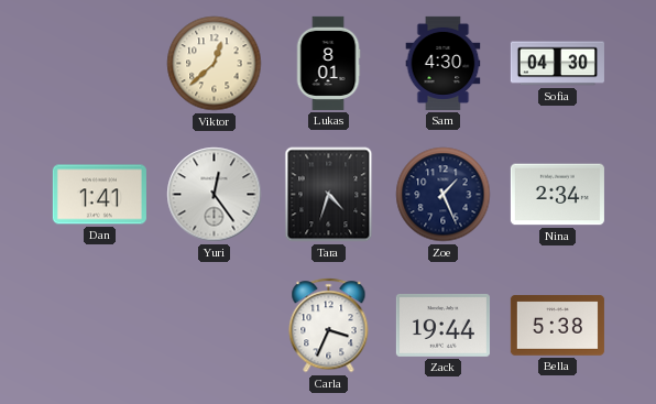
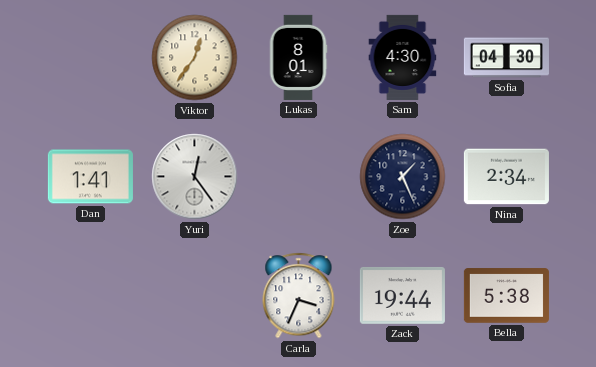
Viktor: 12:38 -> 12:36
Tara: 4:33 -> none
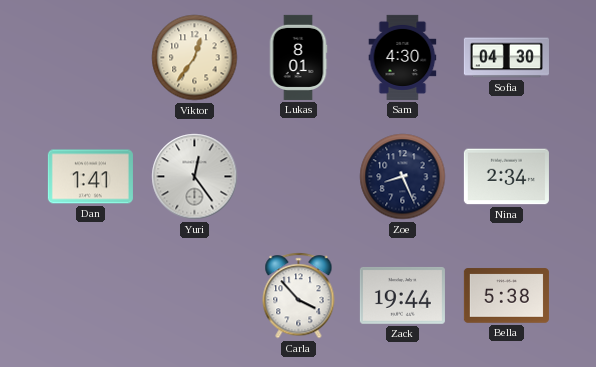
Zoe: 1:26 -> 8:26
Carla: 3:34 -> 3:53
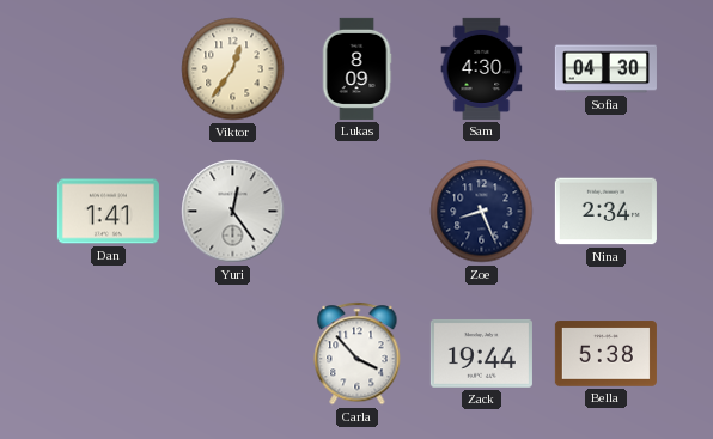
Lukas: 8:01 -> 8:09
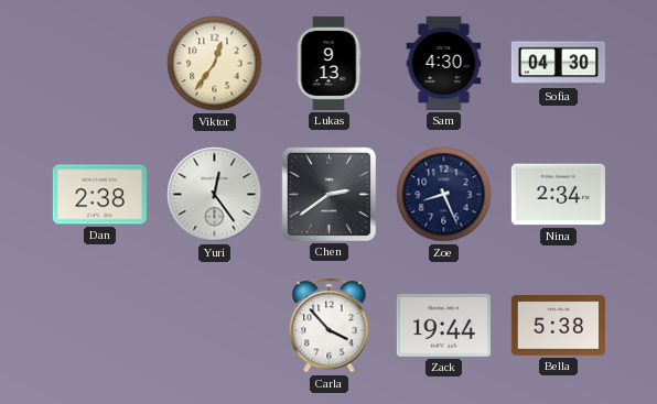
Lukas: 8:09 -> 9:13
Dan: 1:41 -> 2:38
Chen: none -> 2:39
